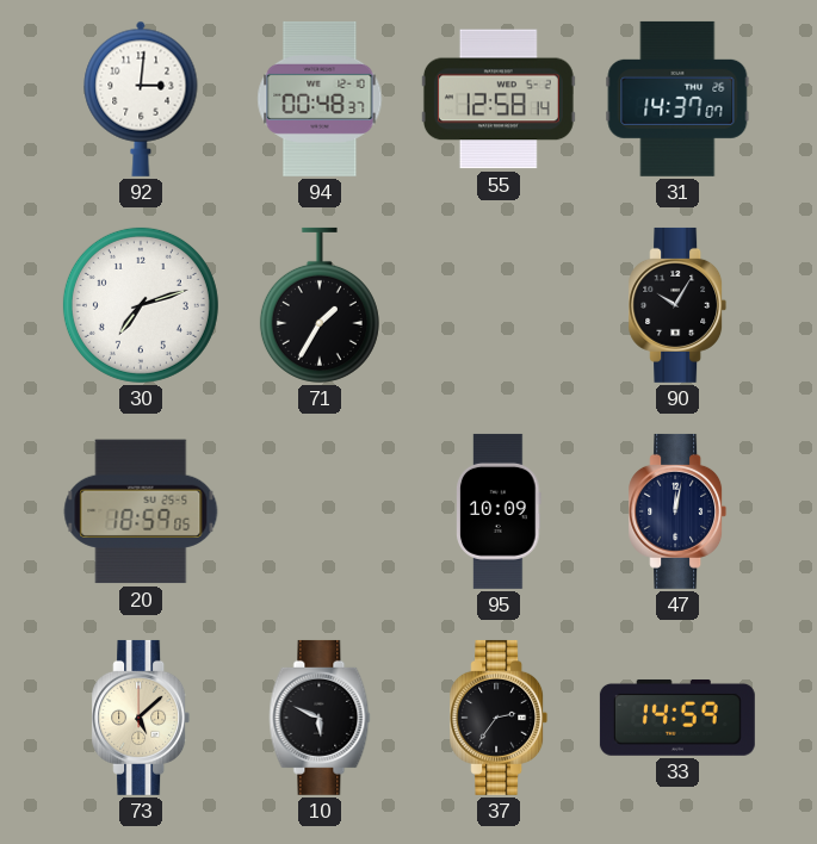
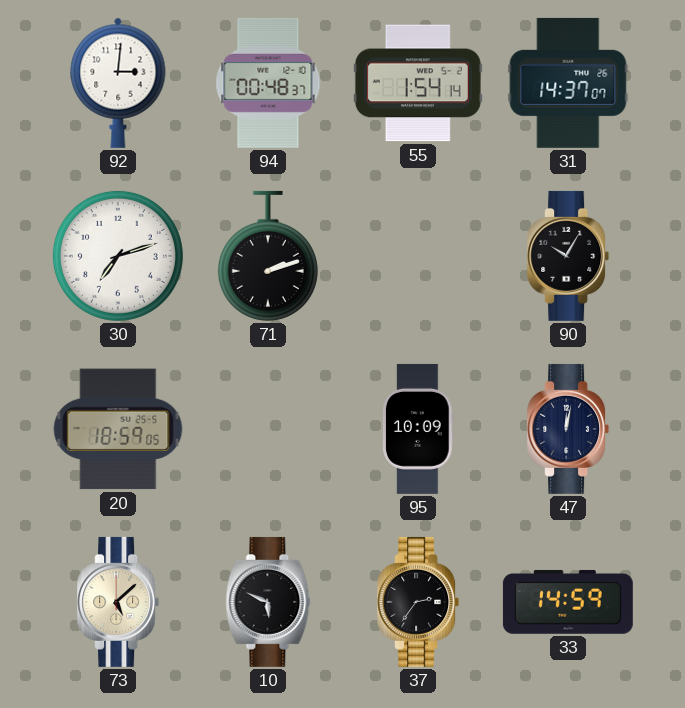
55: 12:58 -> 1:54
71: 1:35 -> 2:12
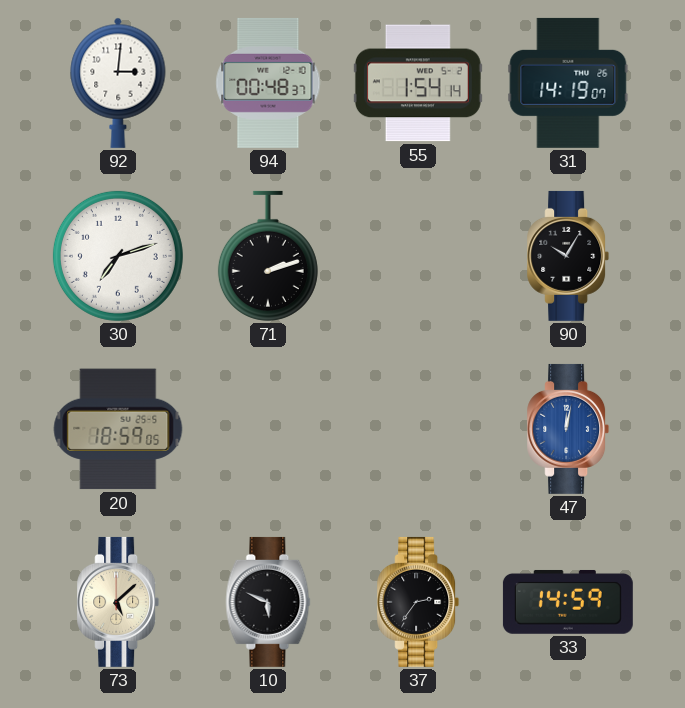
31: 14:37 -> 14:19
95: 10:09 -> none
47 dial: navy -> blue
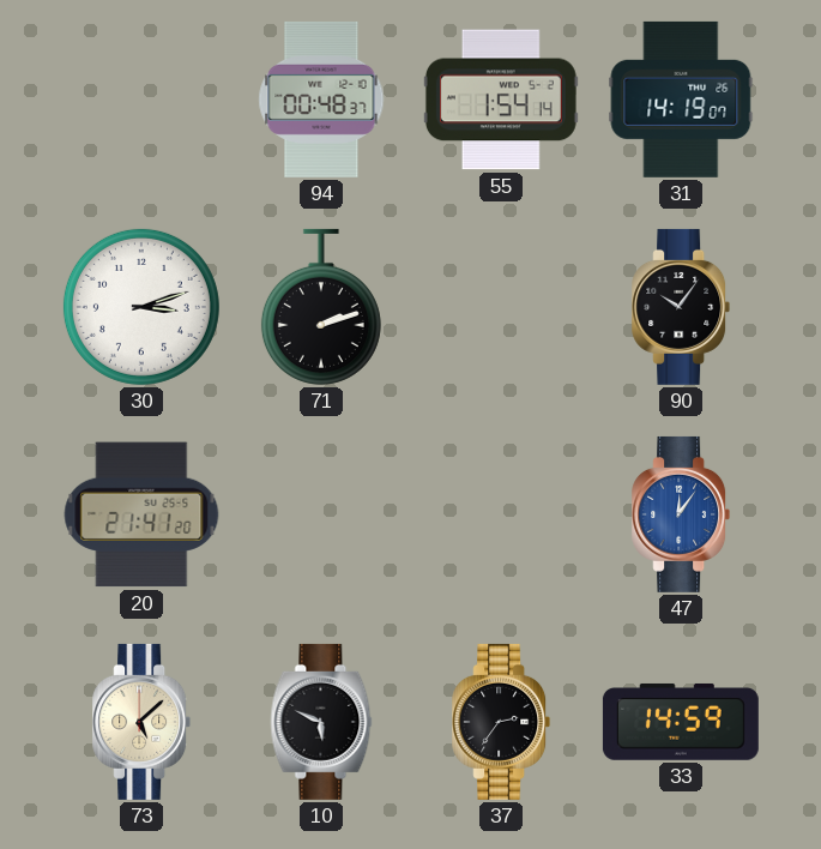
92: 3:01 -> none
30: 7:12 -> 3:12
90: 10:05 -> 10:06
20: 18:59 -> 21:41
47: 12:02 -> 12:06
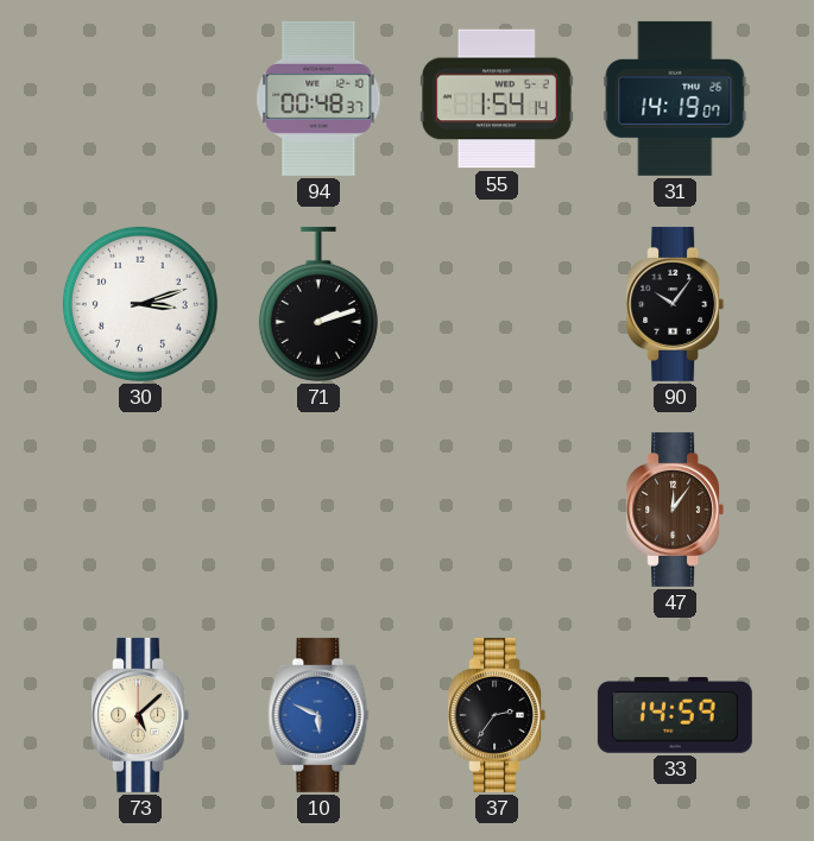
20: 21:41 -> none
47 dial: blue -> brown
10 dial: black -> blue
